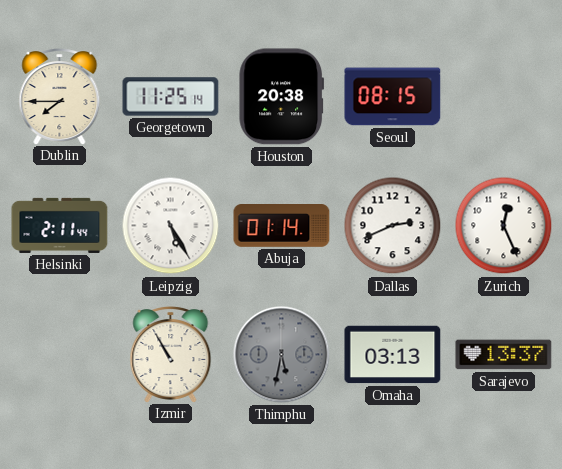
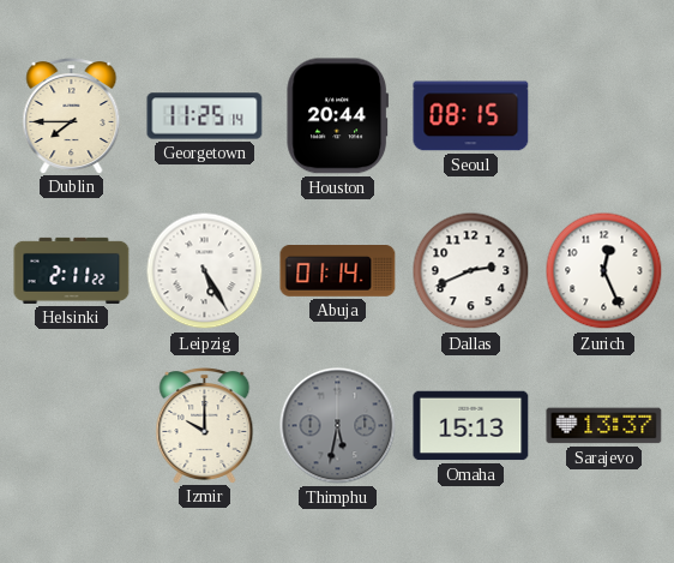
Houston: 20:38 -> 20:44
Helsinki: 2:11:44 -> 2:11:22
Izmir: 10:55 -> 10:00
Omaha: 03:13 -> 15:13
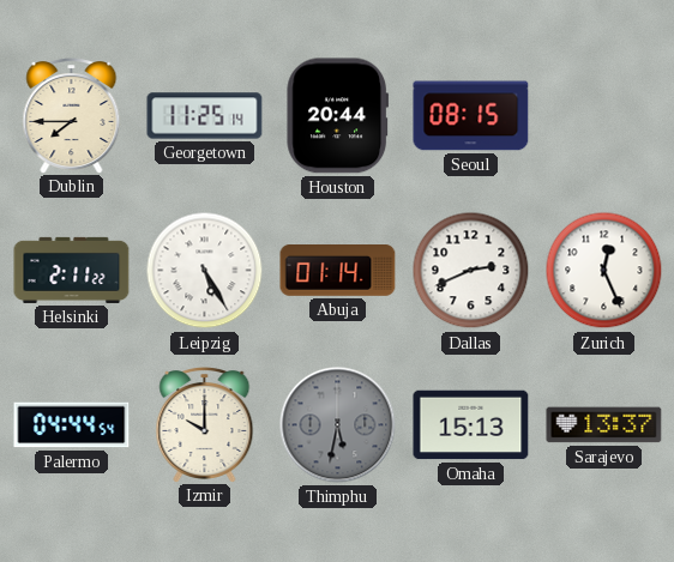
Palermo: none -> 04:44
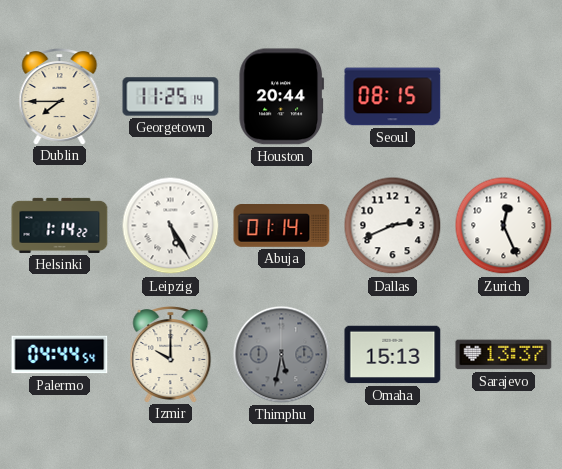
Helsinki: 2:11 -> 1:14
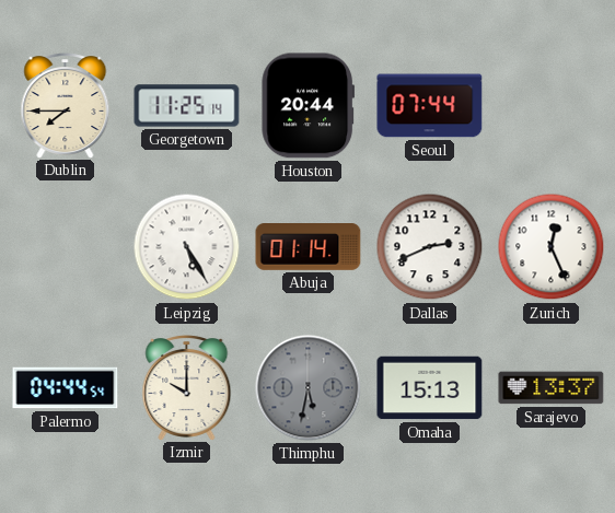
Seoul: 08:15 -> 07:44
Helsinki: 1:14 -> none
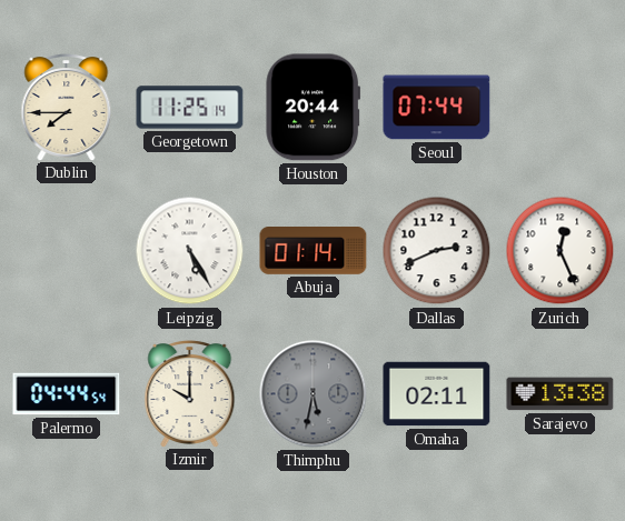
Omaha: 15:13 -> 02:11
Sarajevo: 13:37 -> 13:38
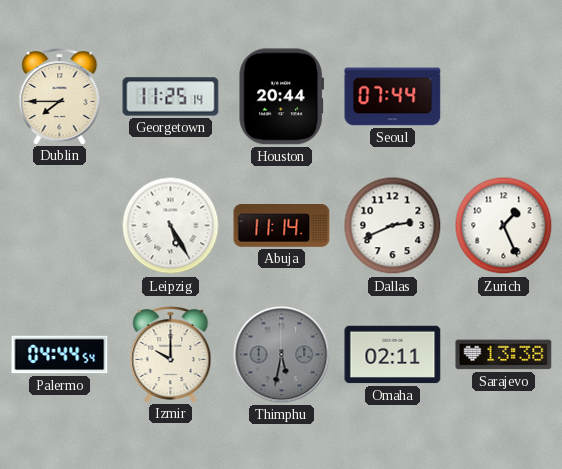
Abuja: 01:14 -> 11:14
Zurich: 12:26 -> 1:26
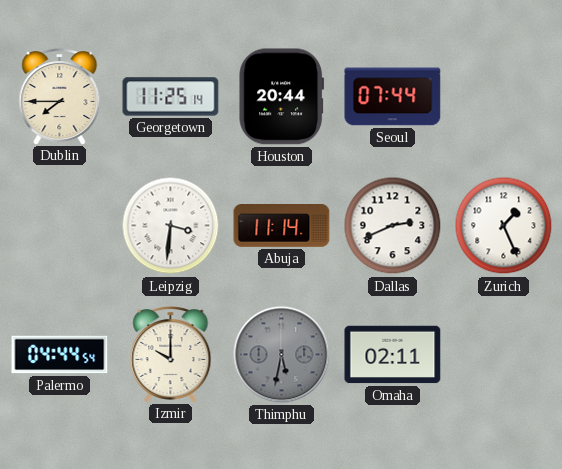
Leipzig: 5:25 -> 3:31
Sarajevo: 13:38 -> none
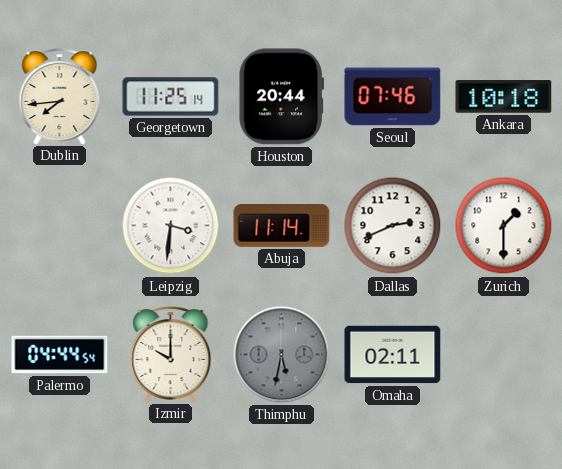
Dublin: 7:45 -> 7:44
Seoul: 07:44 -> 07:46
Ankara: none -> 10:18
Zurich: 1:26 -> 1:30
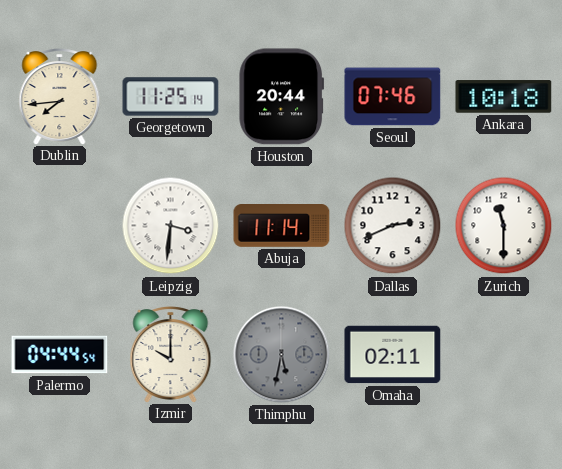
Zurich: 1:30 -> 11:30
